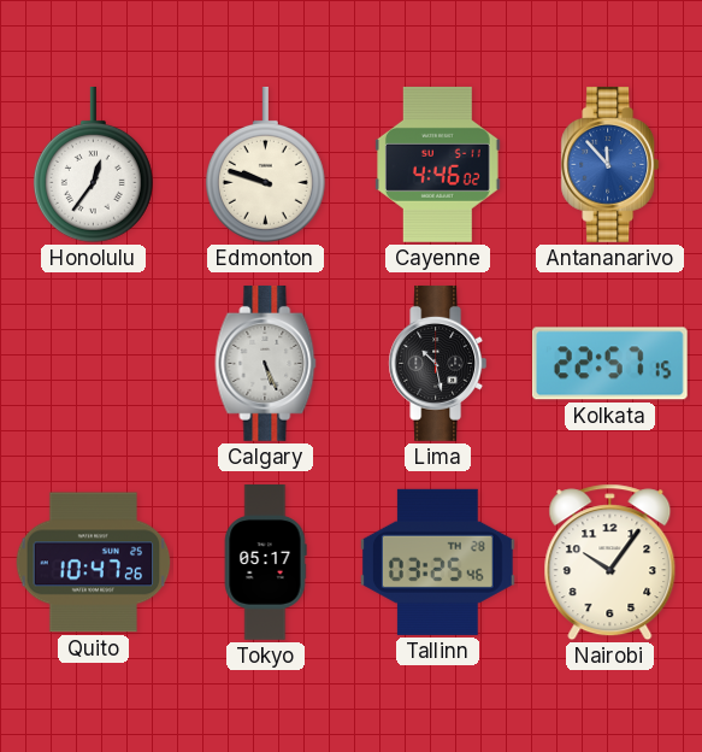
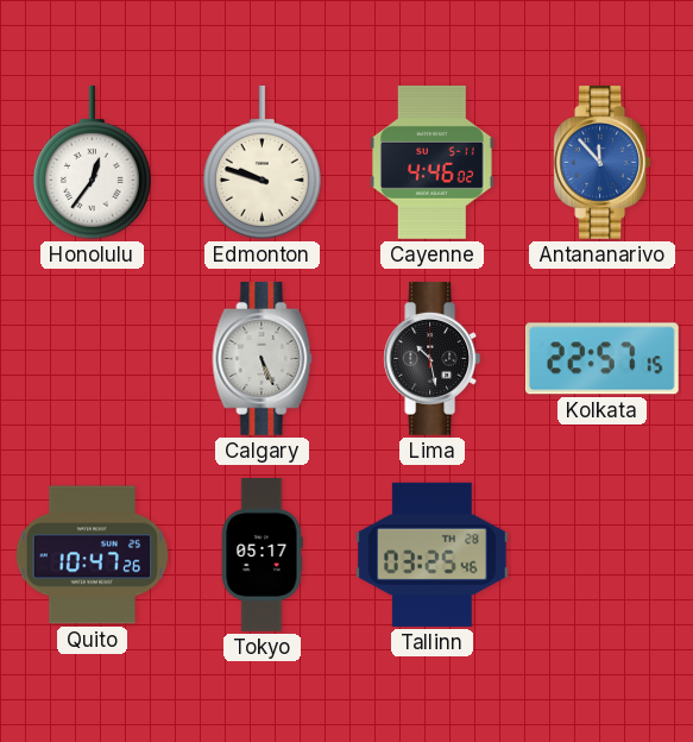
Nairobi: 10:06 -> none
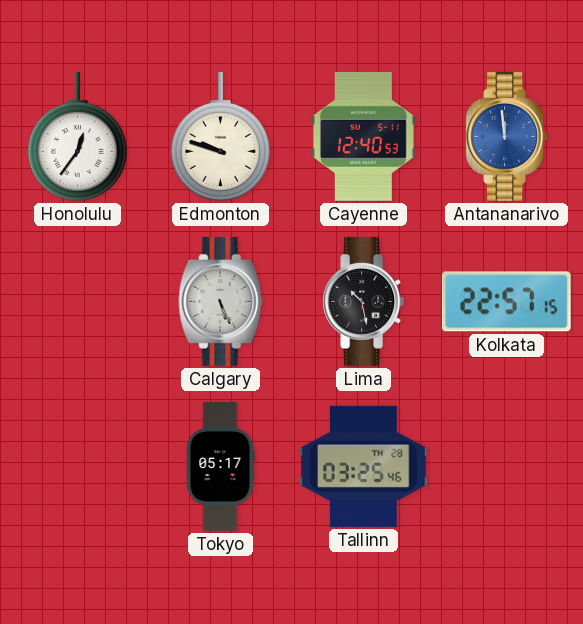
Cayenne: 4:46 -> 12:40
Antananarivo: 11:53 -> 11:59
Quito: 10:47 -> none
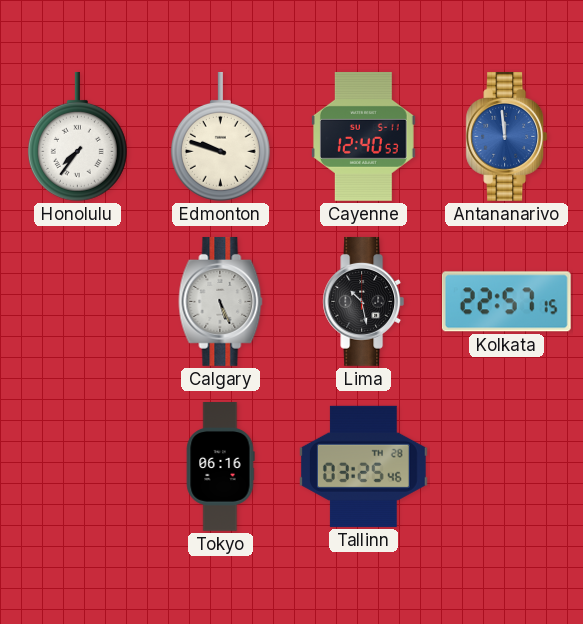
Honolulu: 12:36 -> 7:36
Tokyo: 05:17 -> 06:16
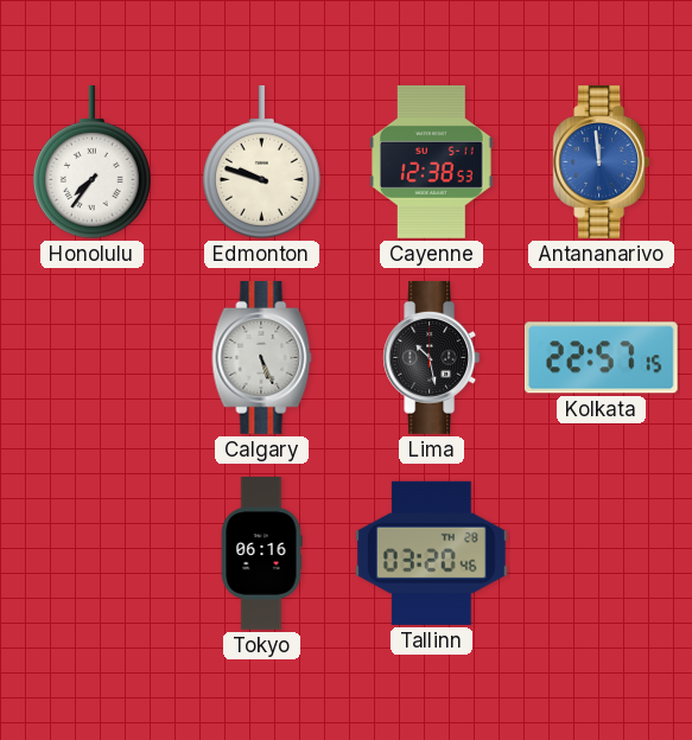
Cayenne: 12:40 -> 12:38
Tallinn: 03:25 -> 03:20
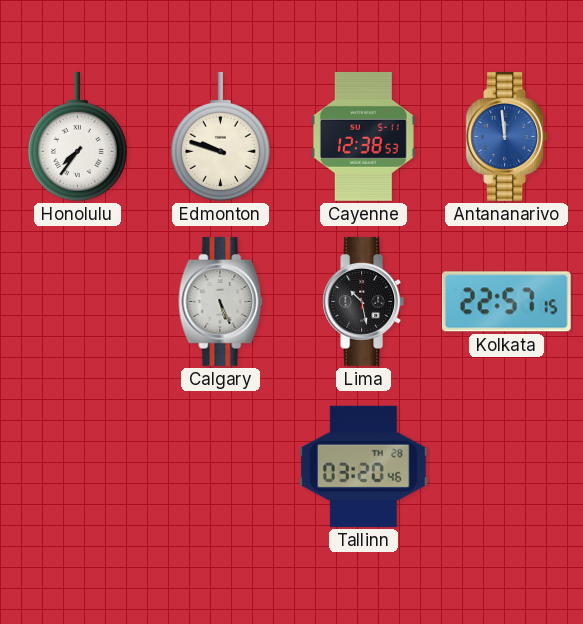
Tokyo: 06:16 -> none
